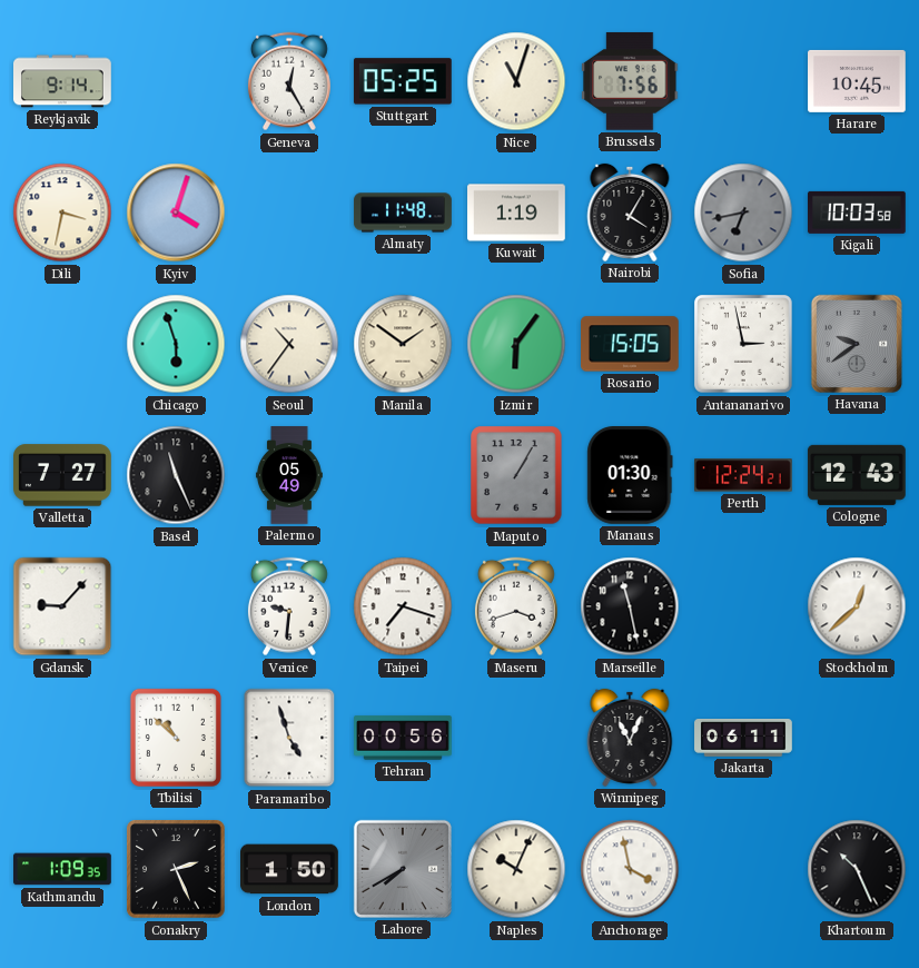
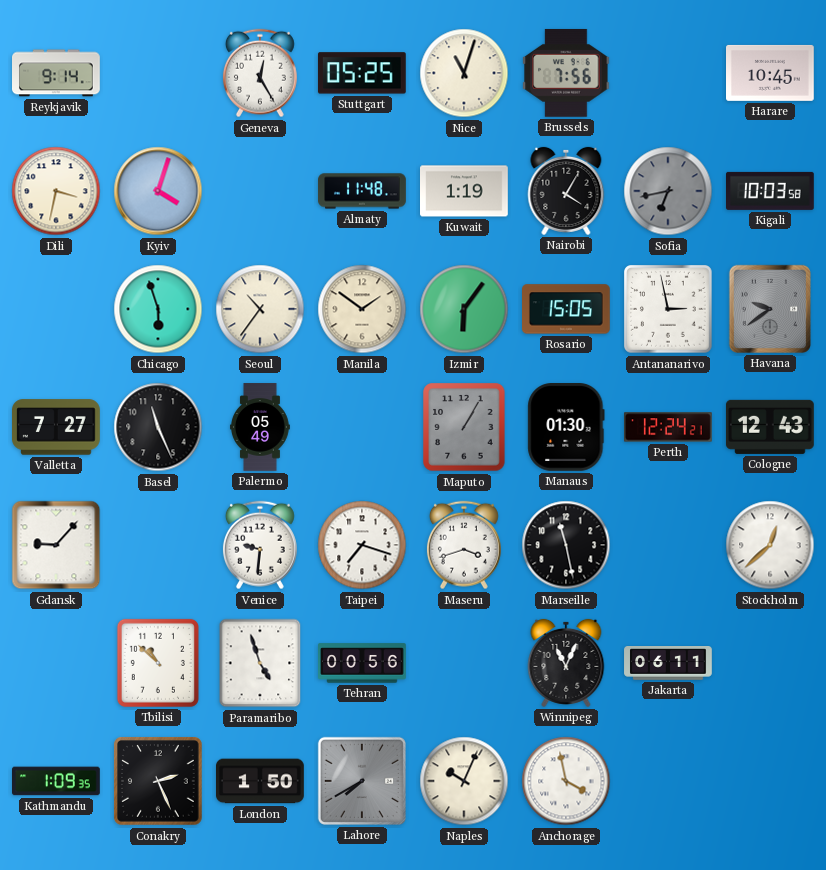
Khartoum: 10:26 -> none
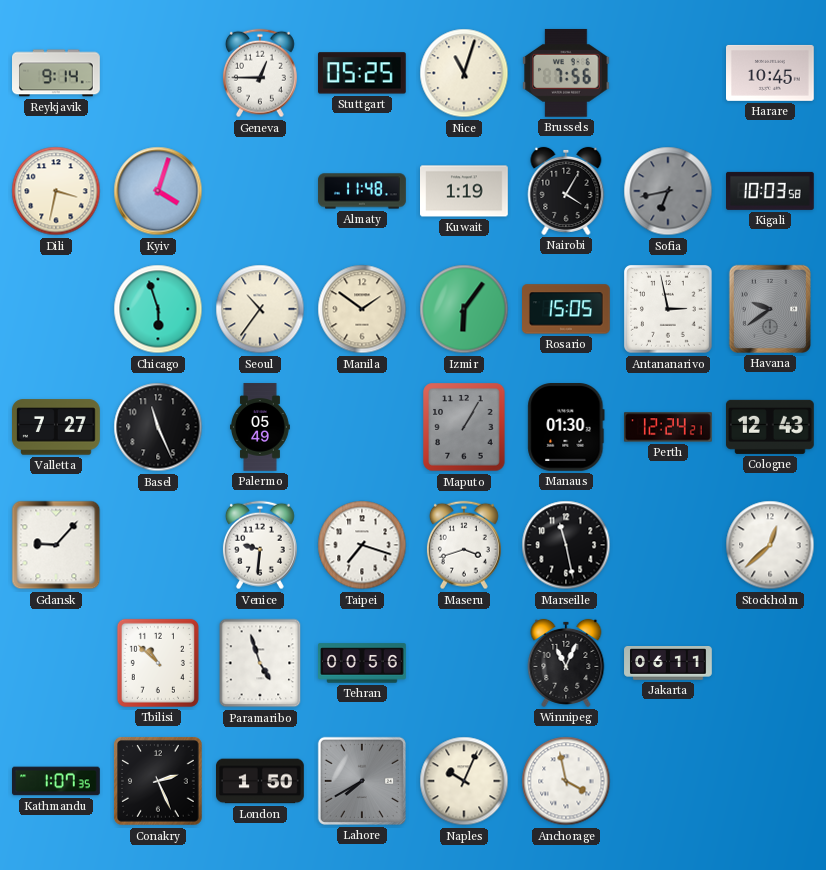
Geneva: 12:25 -> 12:45
Kathmandu: 1:09 -> 1:07
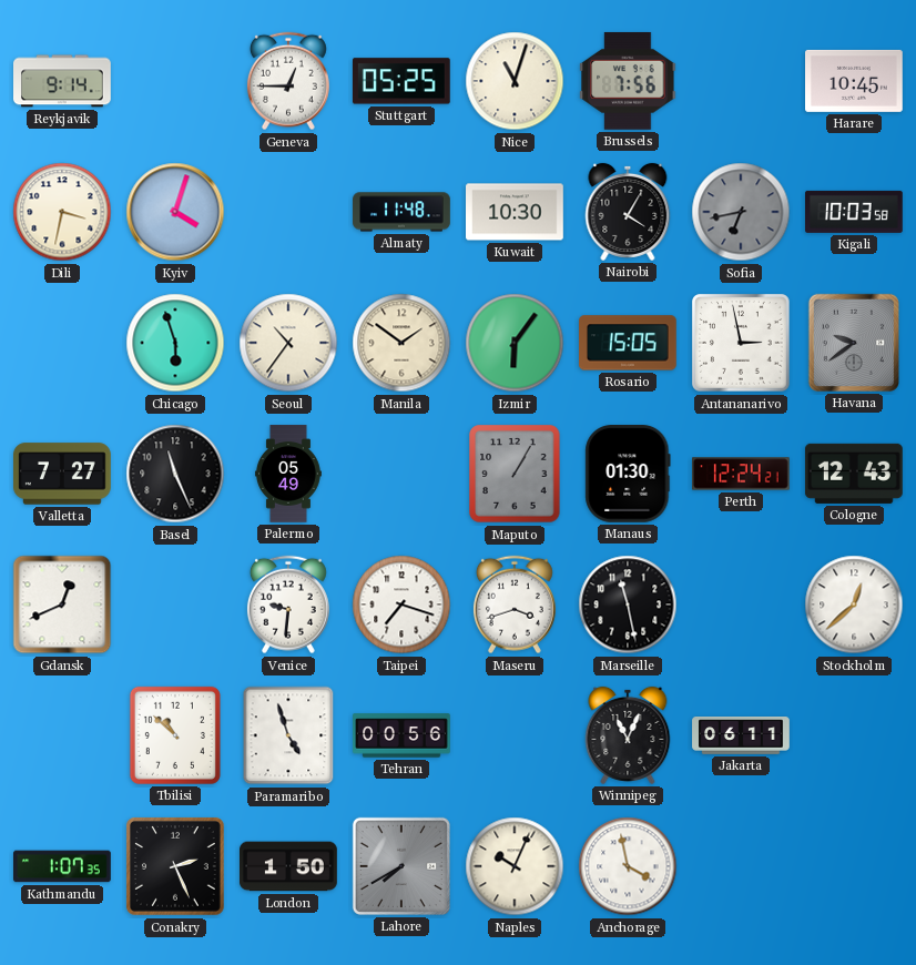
Kuwait: 1:19 -> 10:30
Gdansk: 9:07 -> 12:41
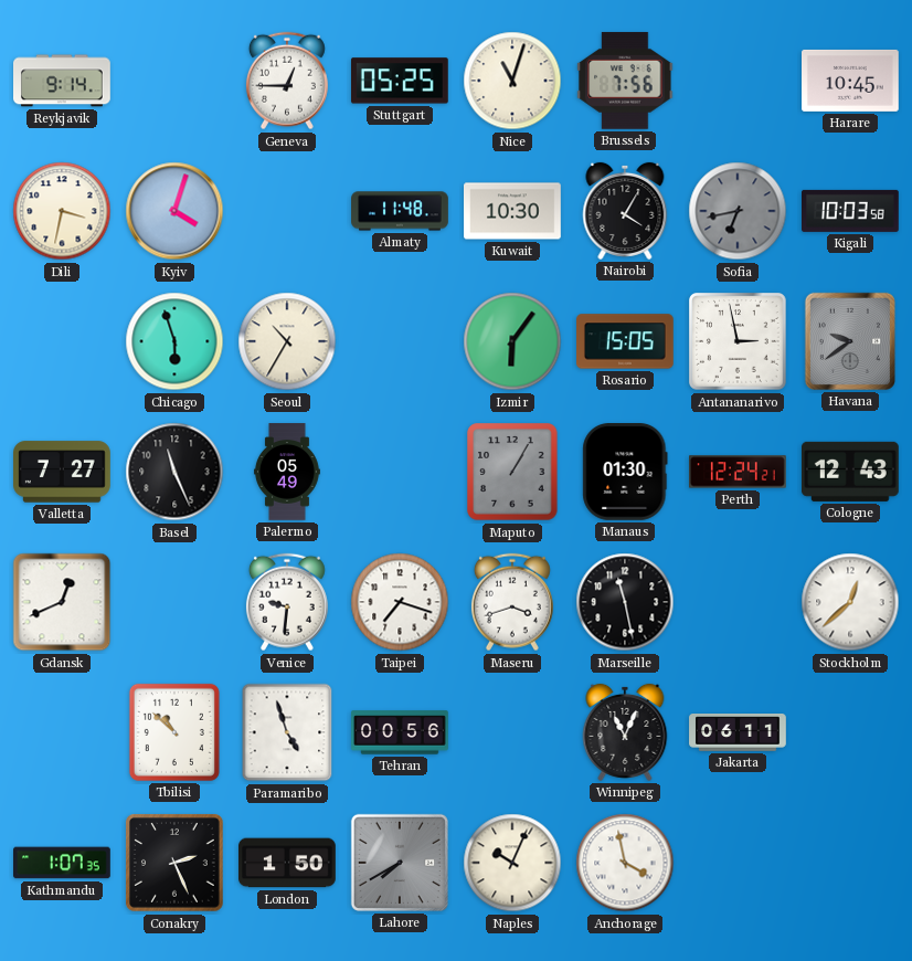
Seoul: 10:36 -> 10:35
Manila: 1:51 -> none
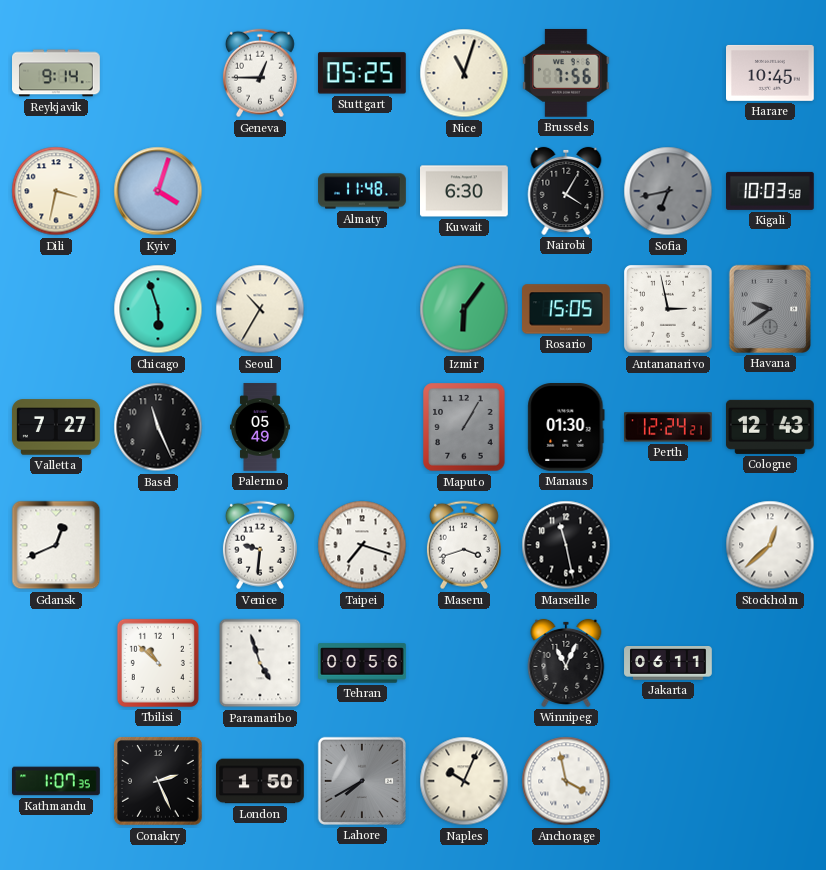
Kuwait: 10:30 -> 6:30
